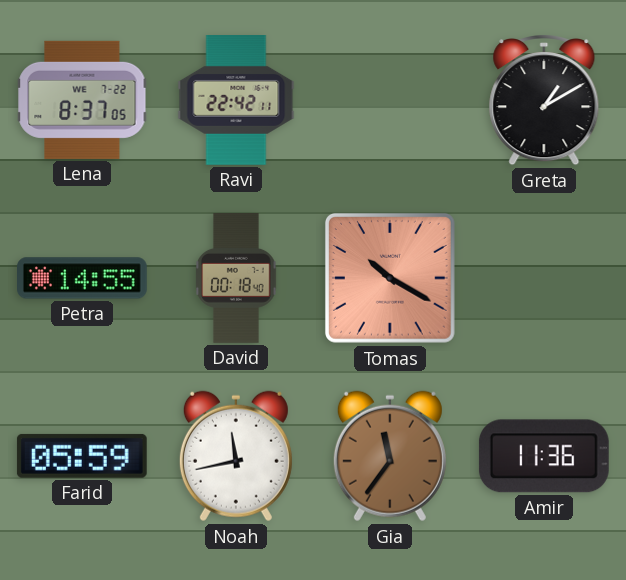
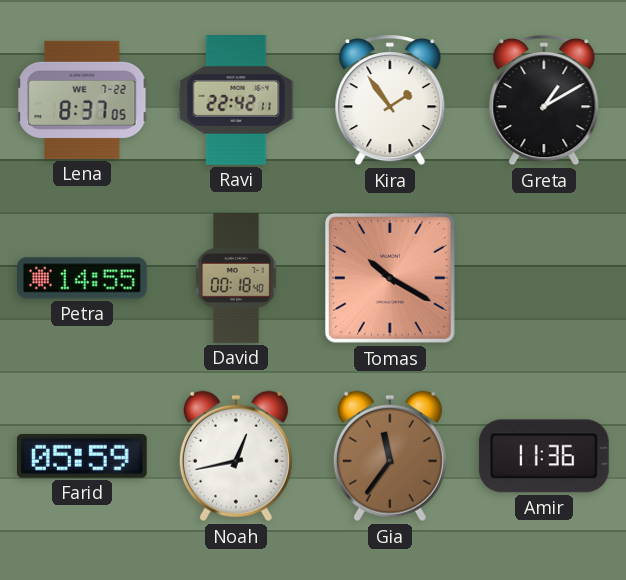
Kira: none -> 1:54
Noah: 11:43 -> 12:43
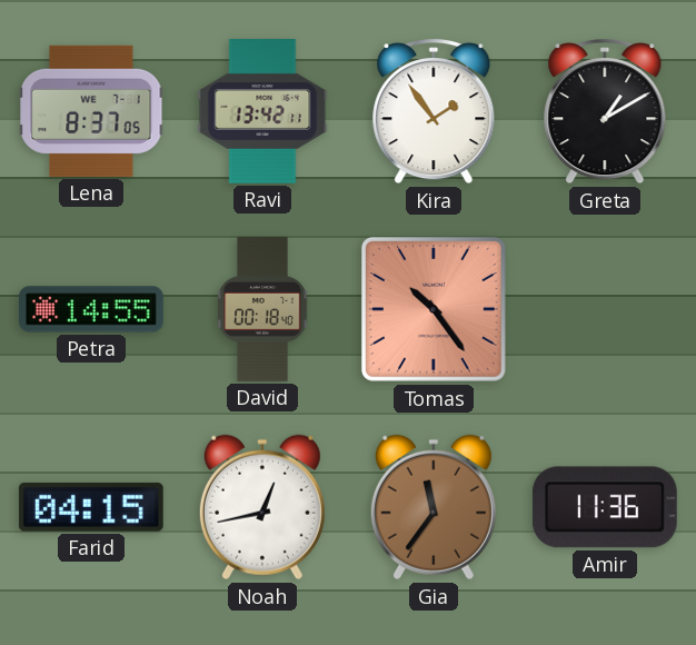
Lena date: WE 7-22 -> WE 7-1
Ravi: 22:42 -> 13:42
Tomas: 10:20 -> 10:24
Farid: 05:59 -> 04:15
